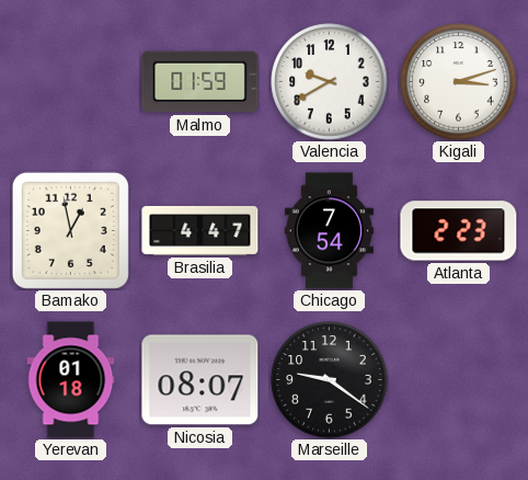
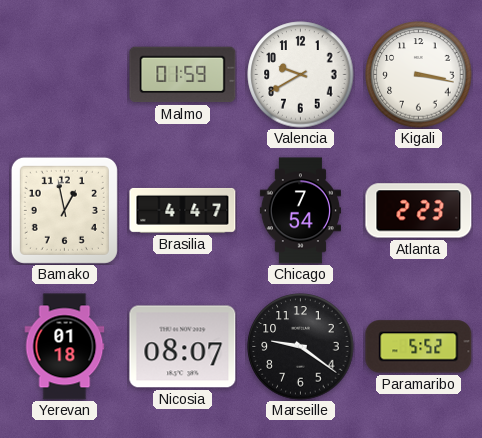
Kigali: 3:12 -> 3:17
Paramaribo: none -> 5:52
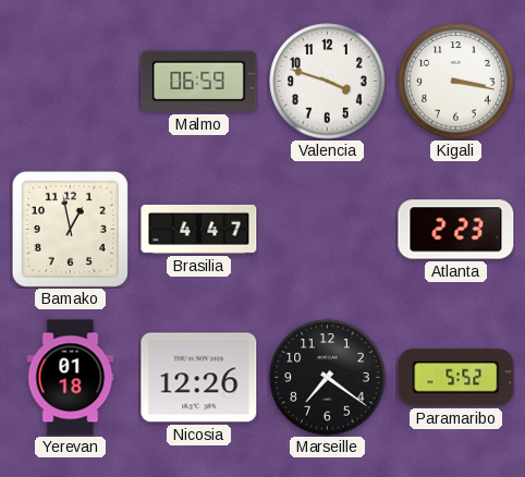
Malmo: 01:59 -> 06:59
Valencia: 9:40 -> 3:48
Chicago: 7:54 -> none
Nicosia: 08:07 -> 12:26
Marseille: 9:21 -> 7:21
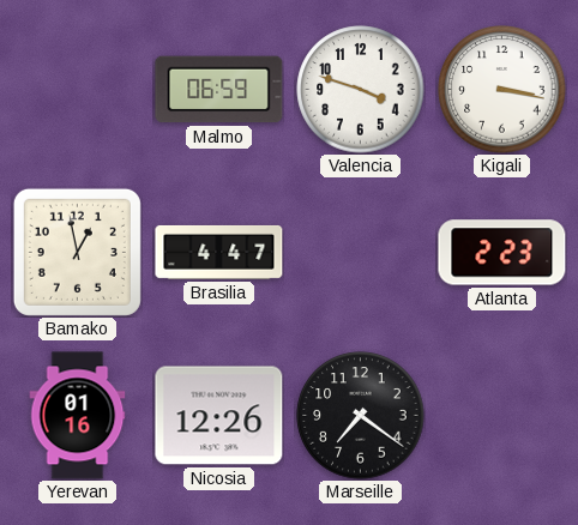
Yerevan: 01:18 -> 01:16
Paramaribo: 5:52 -> none
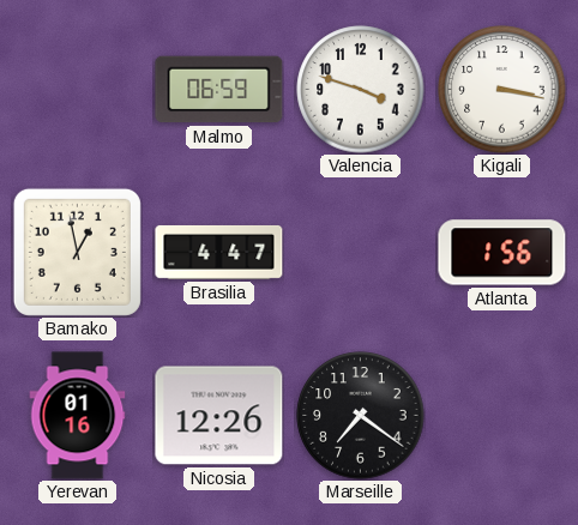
Atlanta: 2:23 -> 1:56
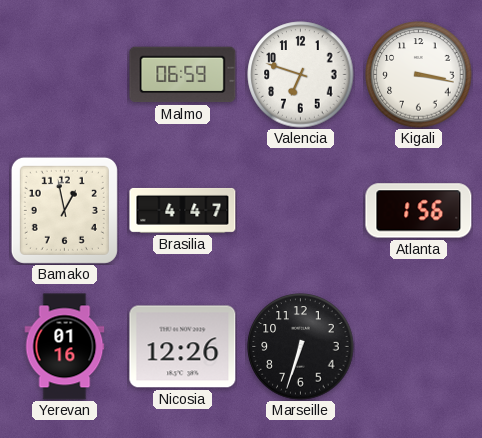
Valencia: 3:48 -> 6:48
Marseille: 7:21 -> 6:33
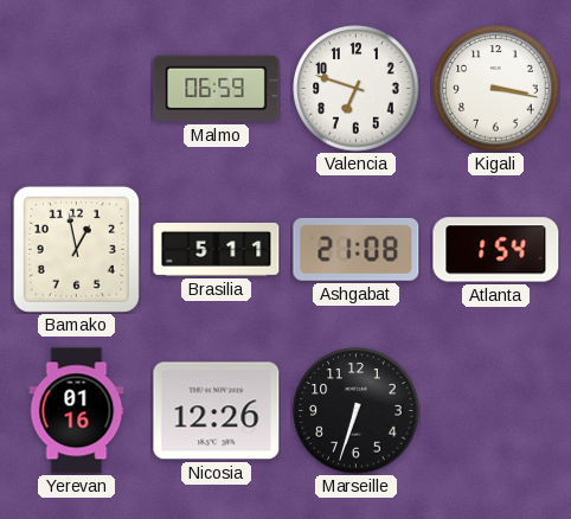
Brasilia: 4:47 -> 5:11
Ashgabat: none -> 21:08
Atlanta: 1:56 -> 1:54
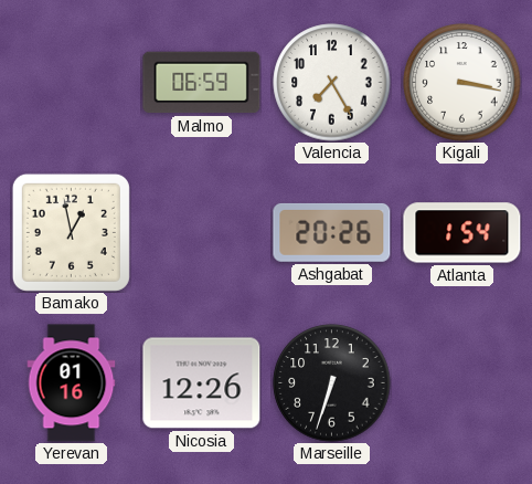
Valencia: 6:48 -> 7:25
Brasilia: 5:11 -> none
Ashgabat: 21:08 -> 20:26
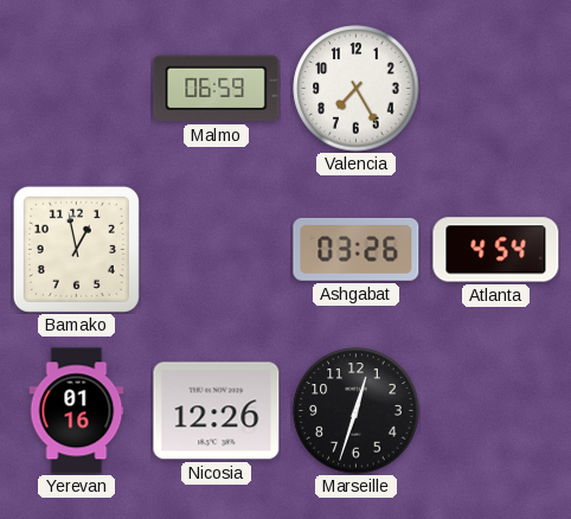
Kigali: 3:17 -> none
Ashgabat: 20:26 -> 03:26
Atlanta: 1:54 -> 4:54
Marseille: 6:33 -> 12:33
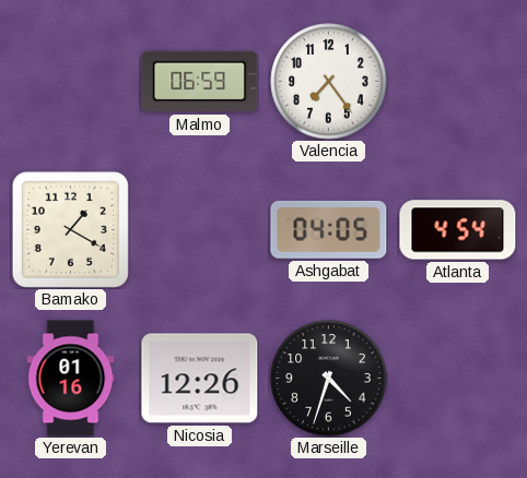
Valencia: 7:25 -> 7:24
Bamako: 12:58 -> 1:20
Ashgabat: 03:26 -> 04:05
Marseille: 12:33 -> 4:33
